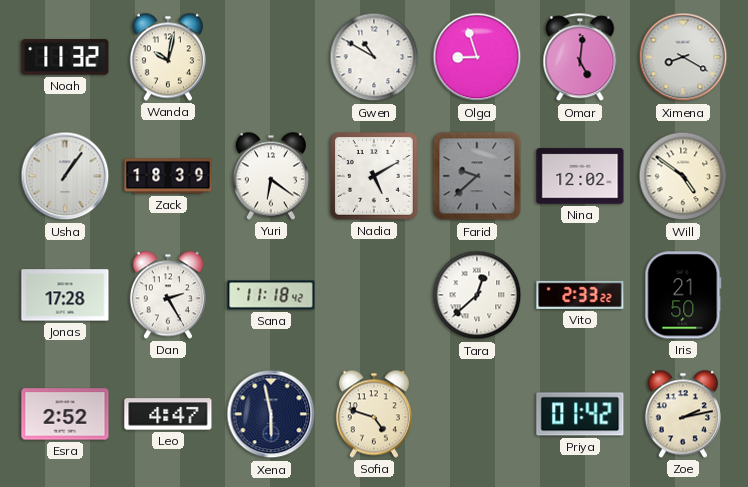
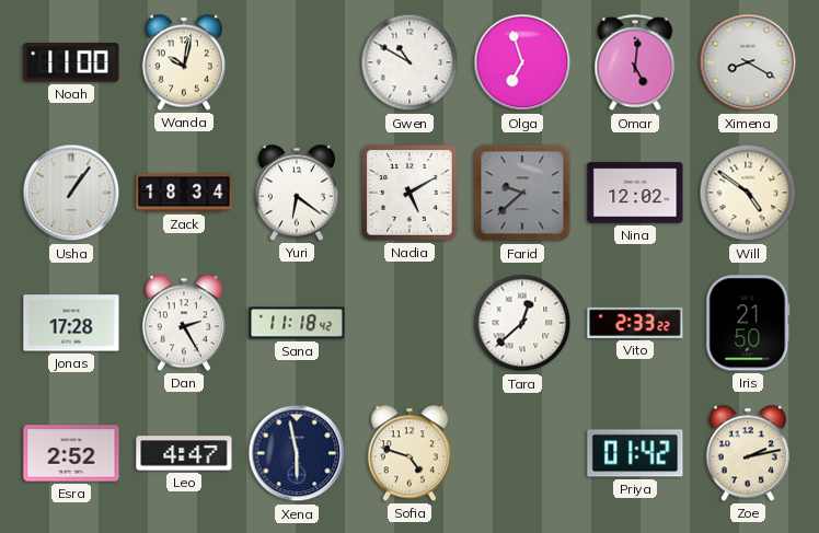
Noah: 11:32 -> 11:00
Olga: 8:57 -> 6:57
Zack: 18:39 -> 18:34
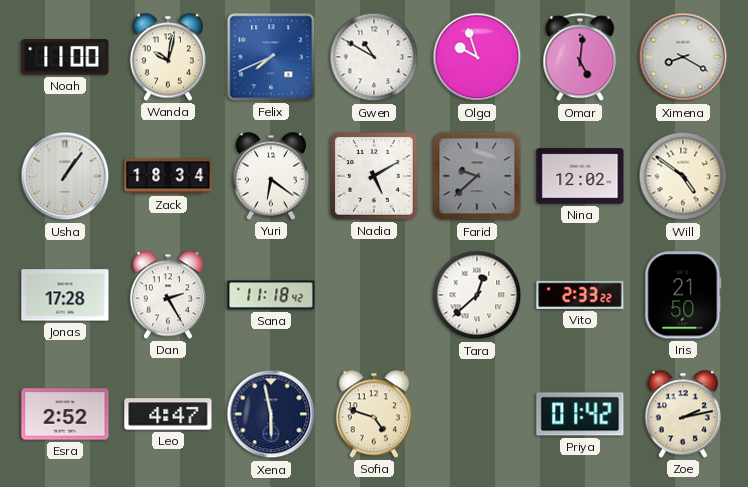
Felix: none -> 7:41
Olga: 6:57 -> 9:57
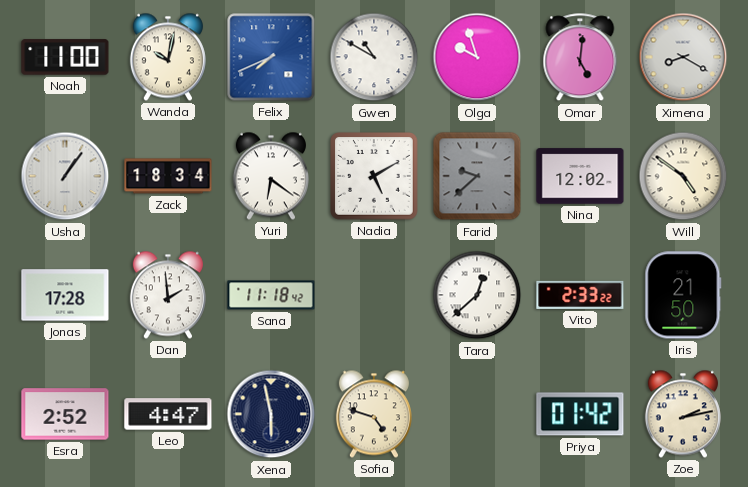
Dan: 2:25 -> 1:59
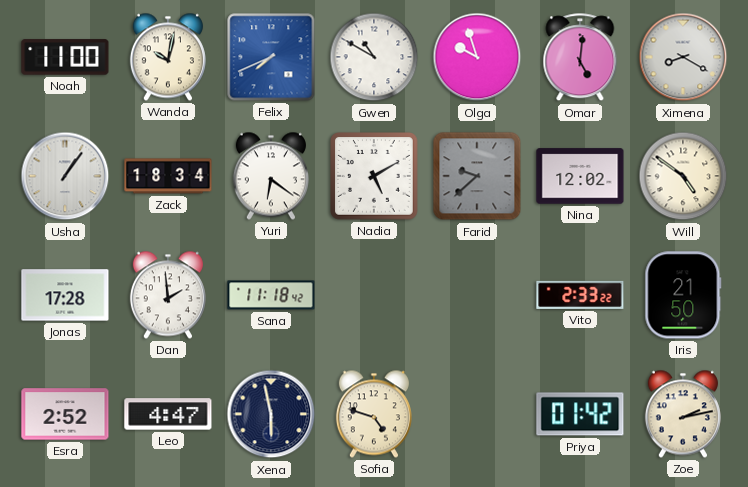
Tara: 12:38 -> none
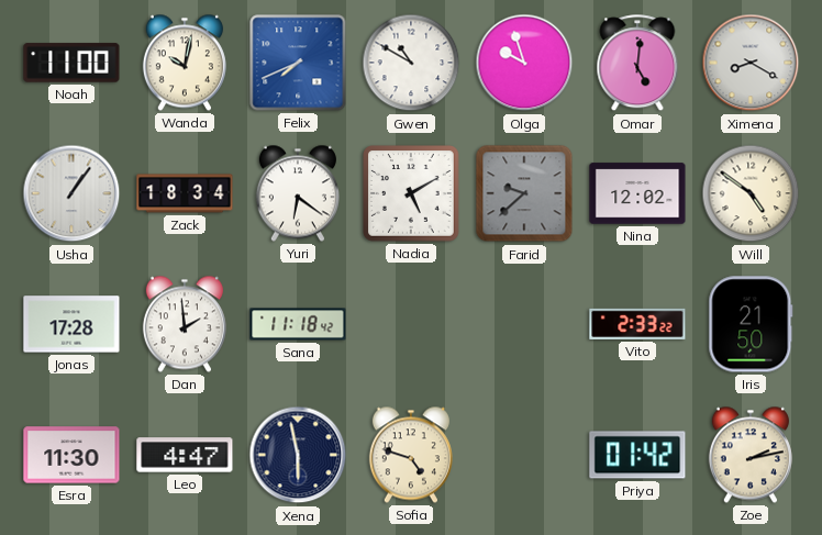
Esra: 2:52 -> 11:30
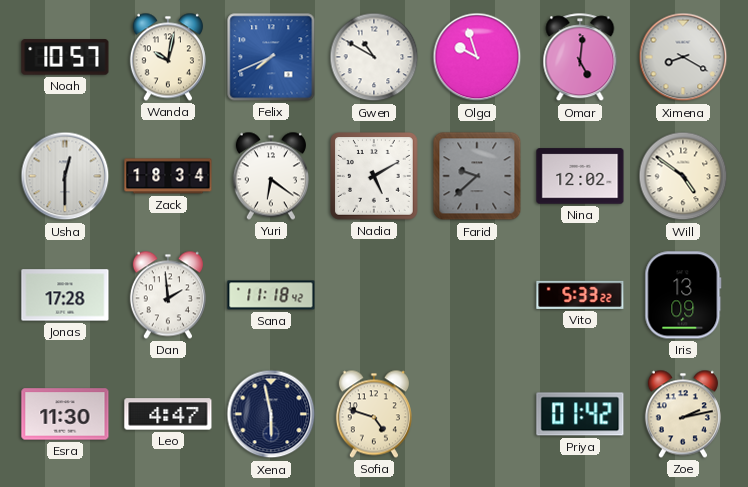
Noah: 11:00 -> 10:57
Usha: 1:06 -> 12:30
Vito: 2:33 -> 5:33
Iris: 21:50 -> 13:09
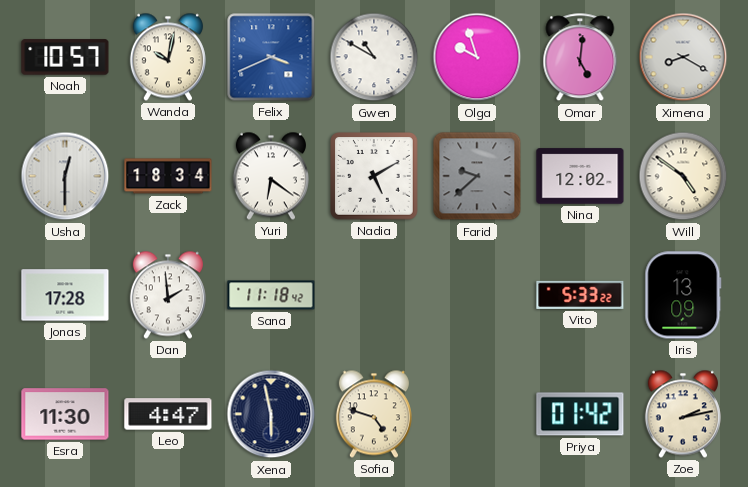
Felix: 7:41 -> 3:41
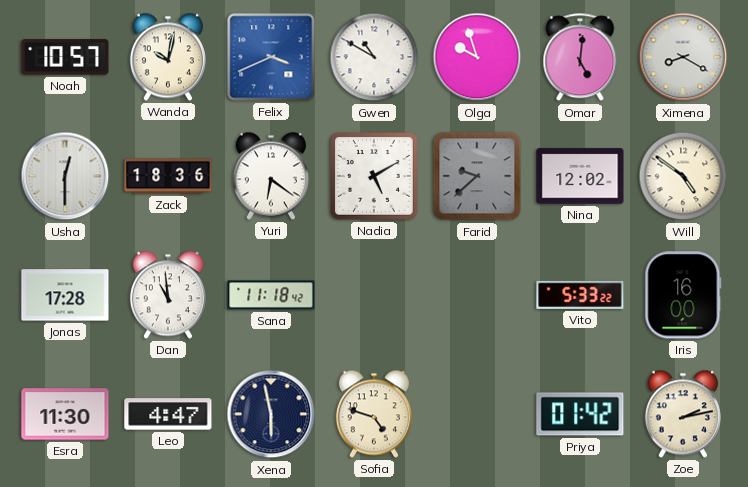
Zack: 18:34 -> 18:36
Dan: 1:59 -> 10:59
Iris: 13:09 -> 16:00
